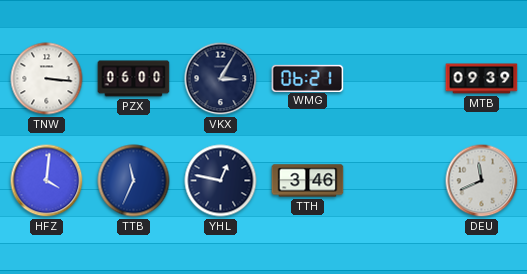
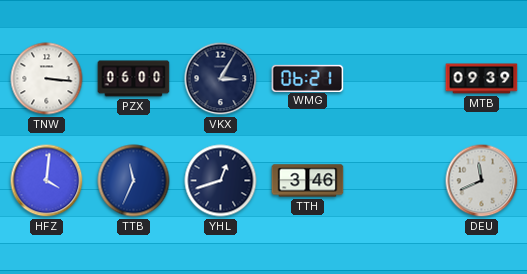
YHL: 12:47 -> 12:42
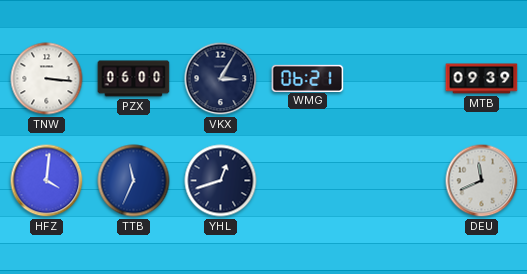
TTH: 3:46 -> none
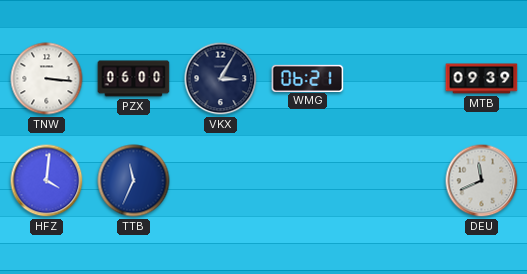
YHL: 12:42 -> none
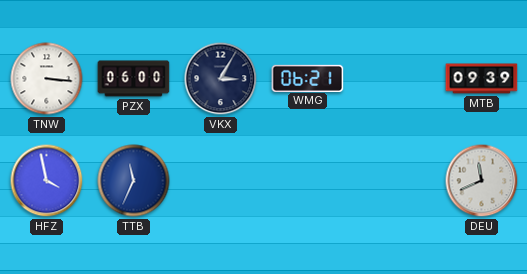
HFZ: 4:01 -> 3:58
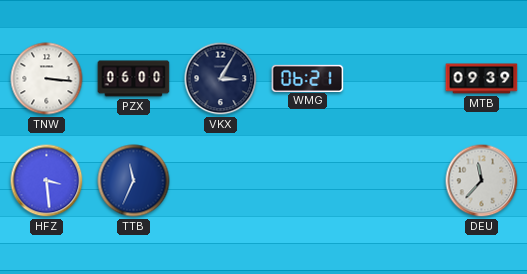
HFZ: 3:58 -> 3:29
DEU: 11:41 -> 11:37
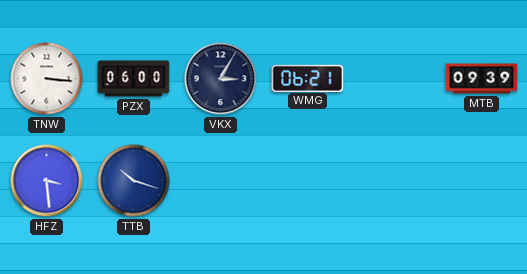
TTB: 11:34 -> 10:18
DEU: 11:37 -> none
